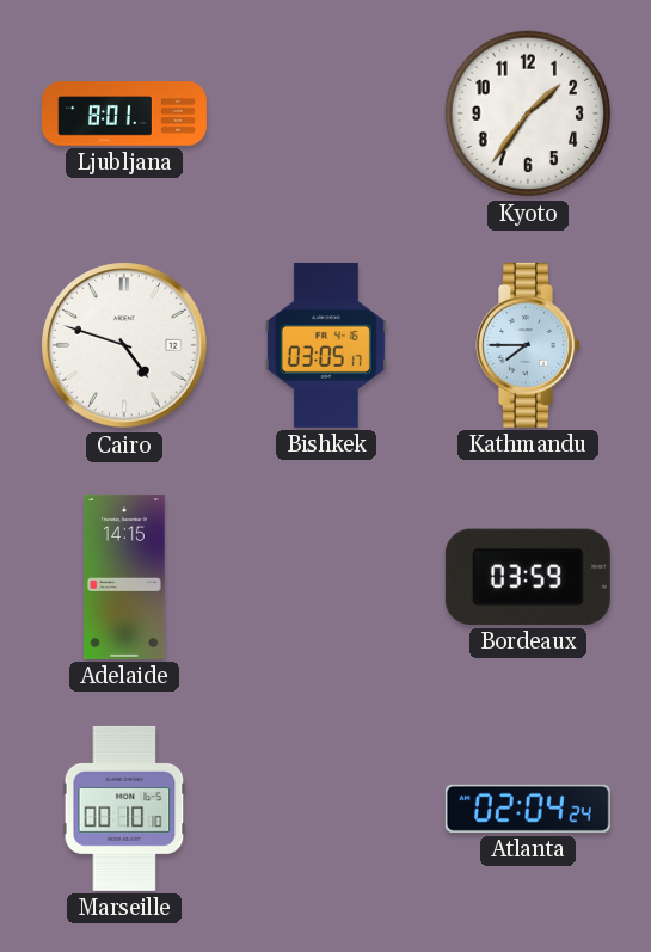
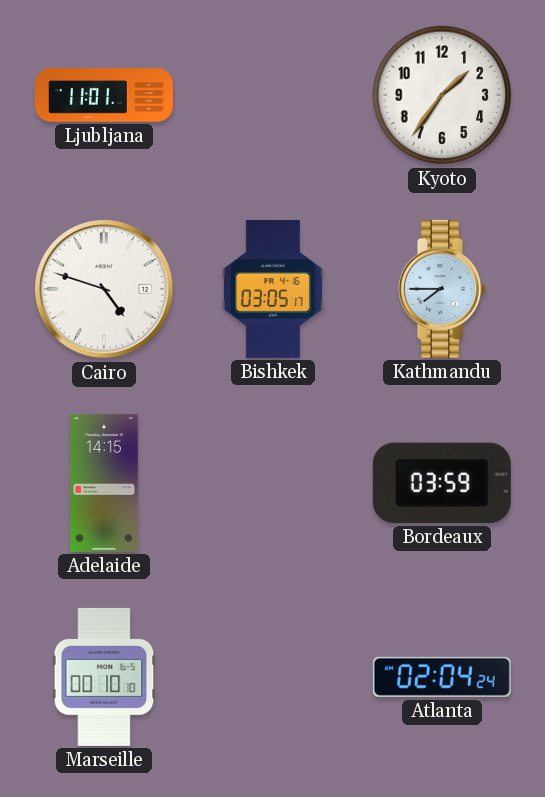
Ljubljana: 8:01 -> 11:01
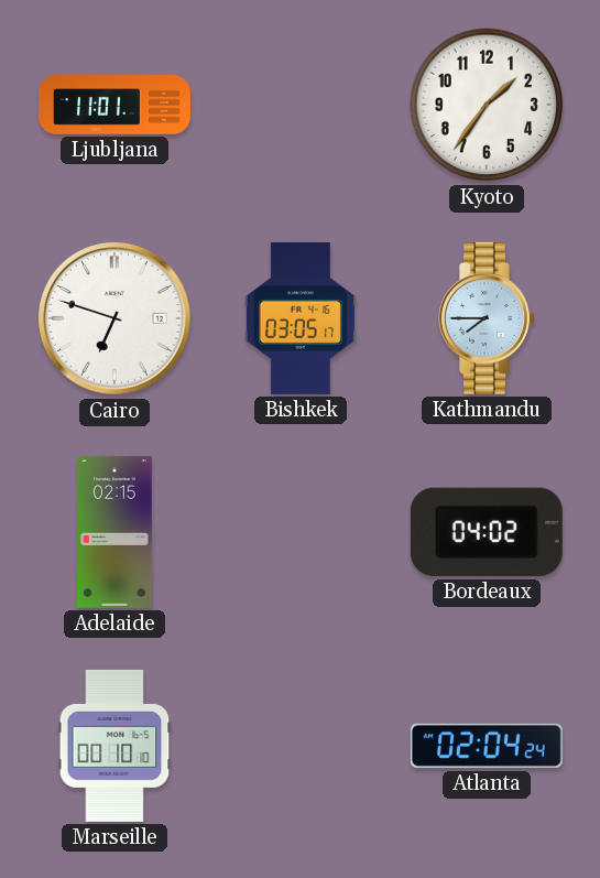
Cairo: 4:48 -> 6:48
Adelaide: 14:15 -> 02:15
Bordeaux: 03:59 -> 04:02
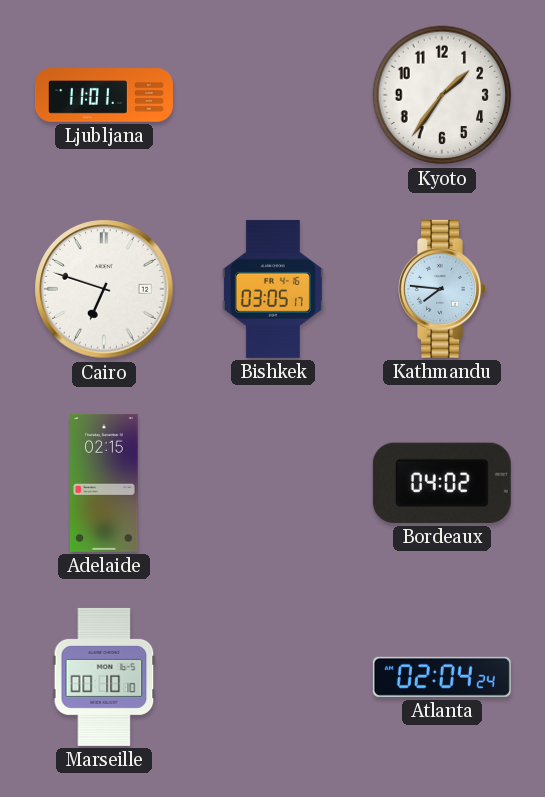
Kathmandu: 7:45 -> 7:46
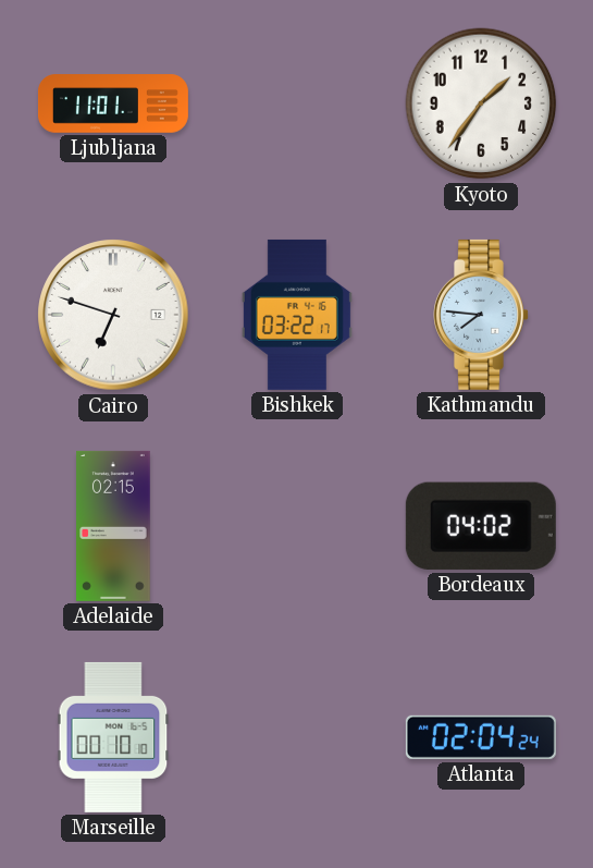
Bishkek: 03:05 -> 03:22
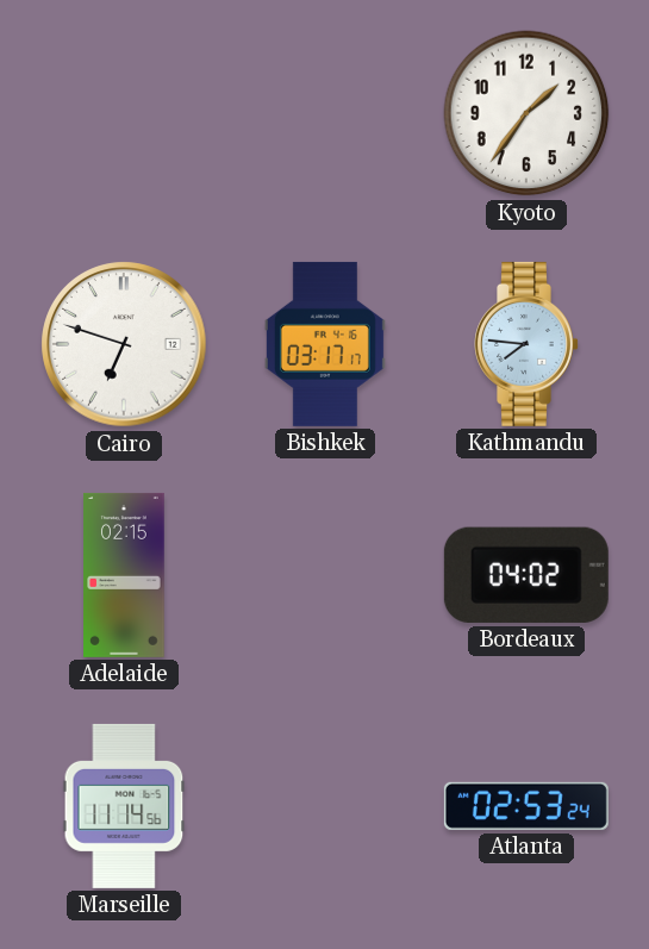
Ljubljana: 11:01 -> none
Bishkek: 03:22 -> 03:17
Marseille: 00:10 -> 11:14
Atlanta: 02:04 -> 02:53
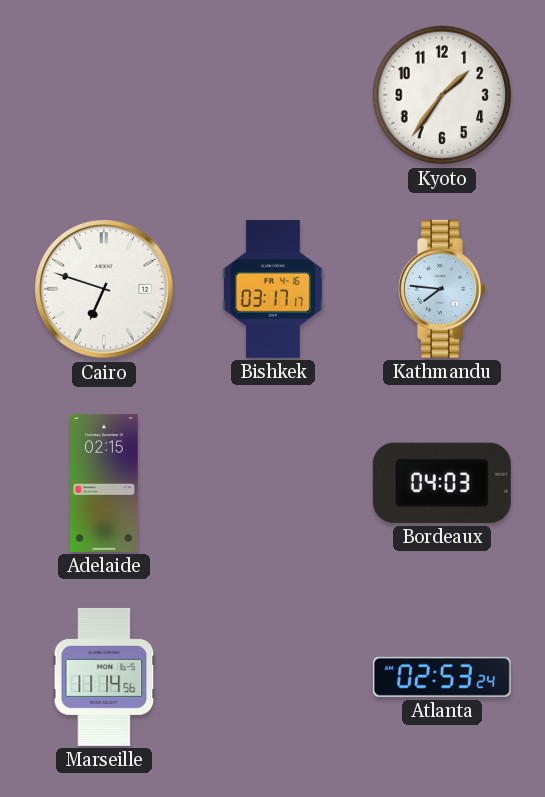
Bordeaux: 04:02 -> 04:03
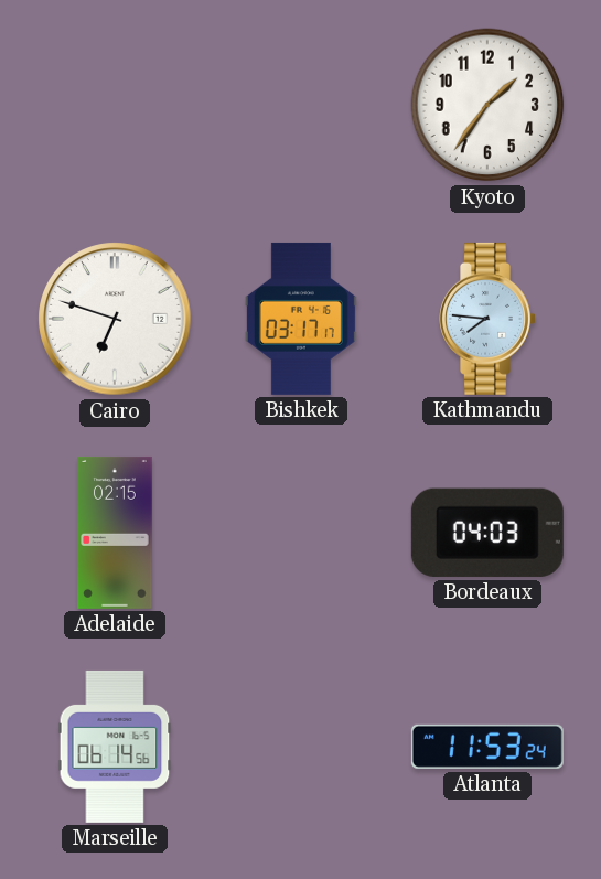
Marseille: 11:14 -> 06:14
Atlanta: 02:53 -> 11:53
